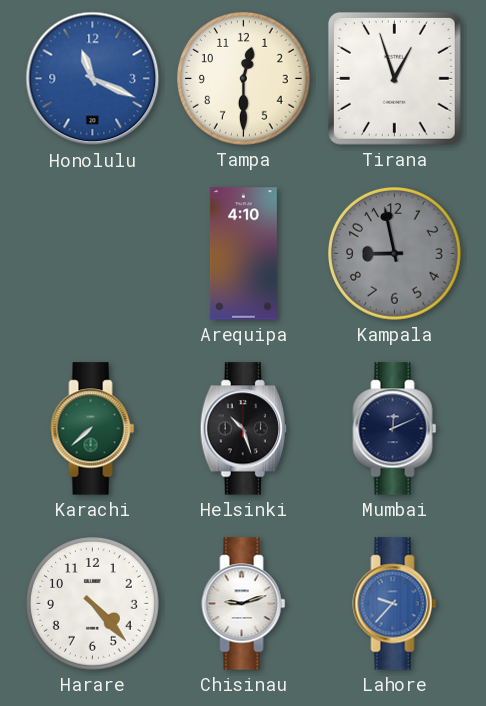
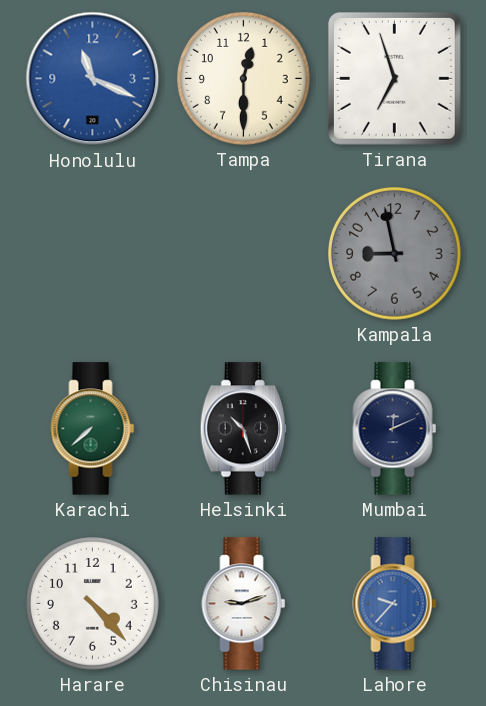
Tirana: 12:57 -> 6:57
Arequipa: 4:10 -> none
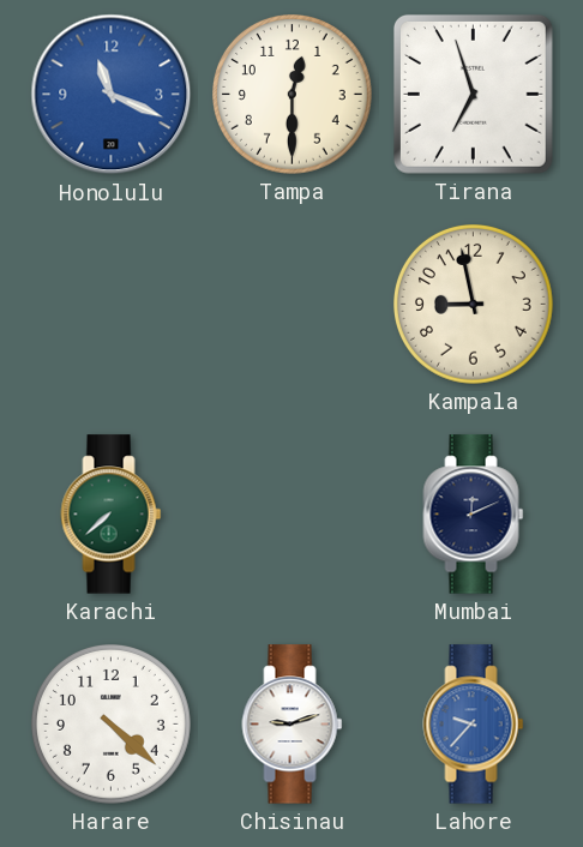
Kampala dial: grey -> cream
Helsinki: 10:27 -> none
Harare: 4:23 -> 4:22
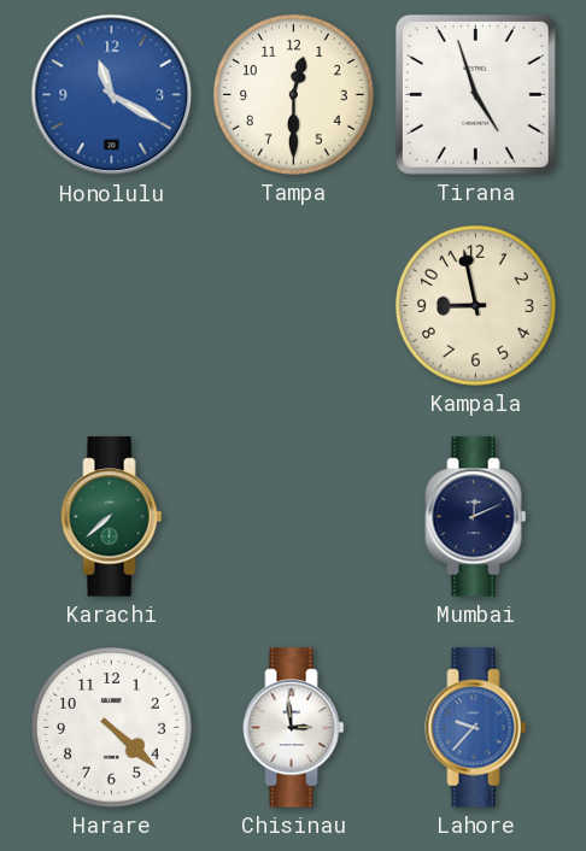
Honolulu: 11:19 -> 11:20
Tirana: 6:57 -> 4:57
Chisinau: 9:12 -> 2:59
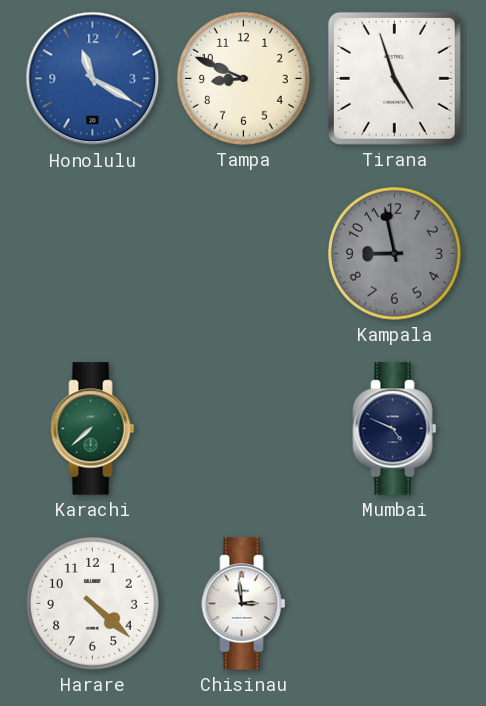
Tampa: 12:30 -> 8:49
Kampala dial: cream -> grey
Mumbai: 12:11 -> 4:49
Lahore: 9:37 -> none
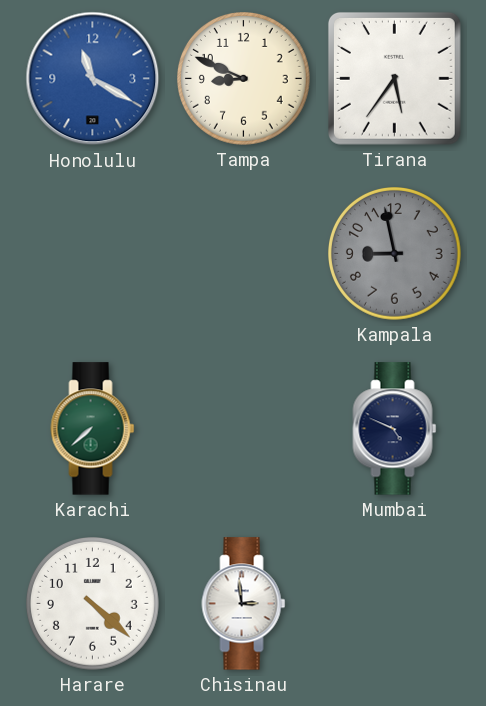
Tirana: 4:57 -> 5:36
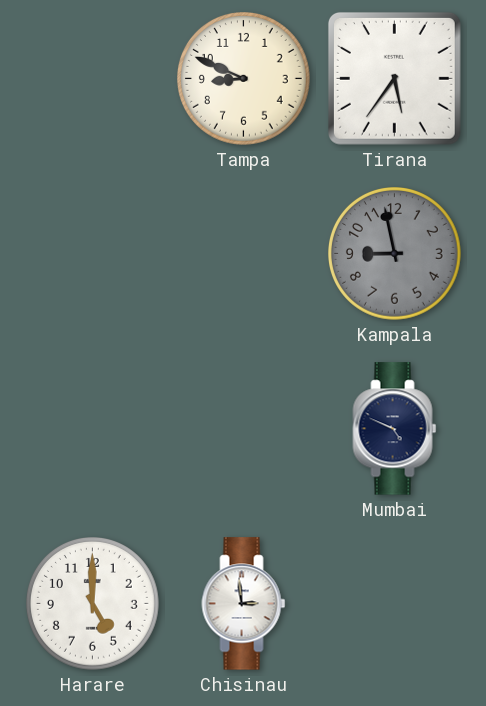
Honolulu: 11:20 -> none
Karachi: 7:38 -> none
Harare: 4:22 -> 5:00
